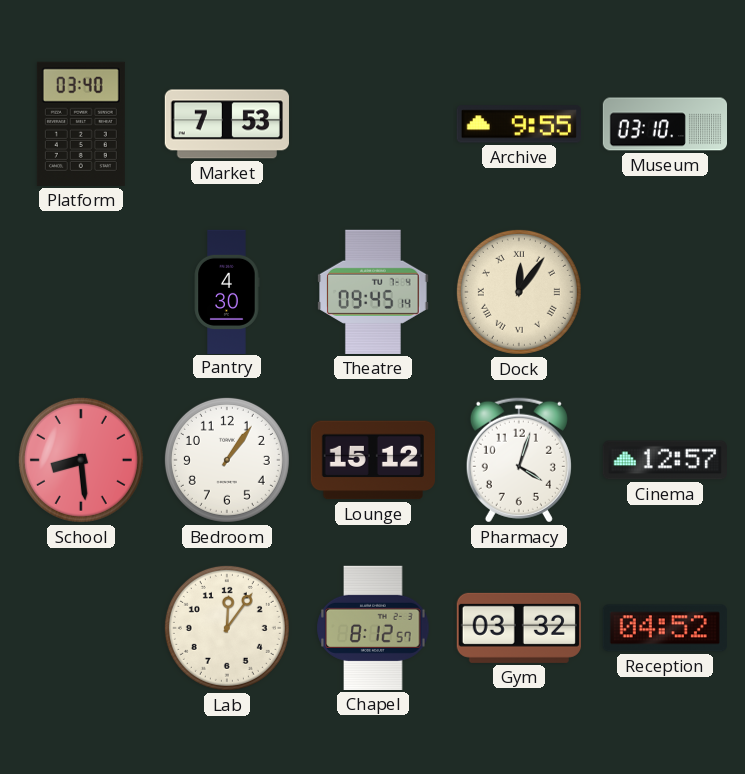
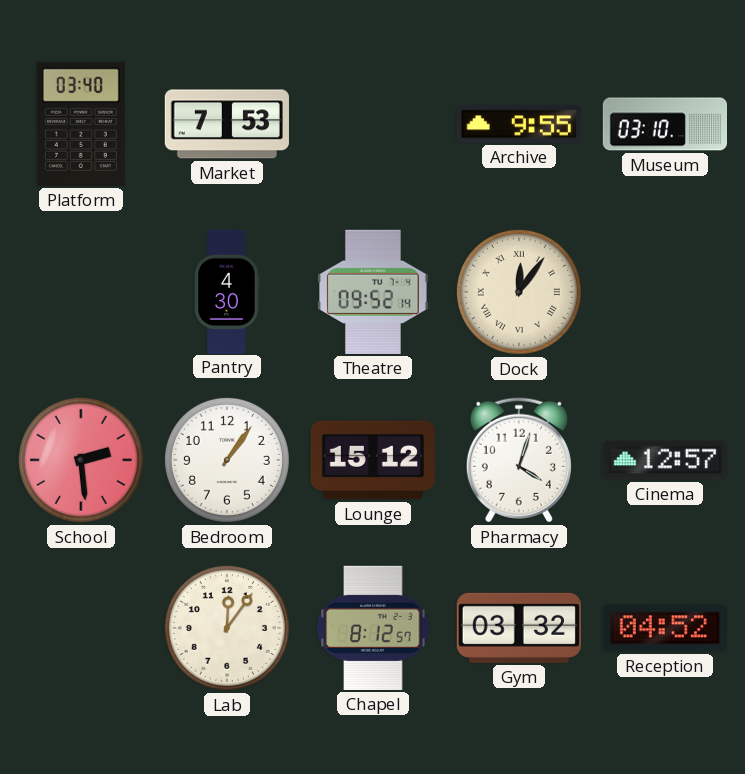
Theatre: 09:45 -> 09:52
School: 8:29 -> 2:29
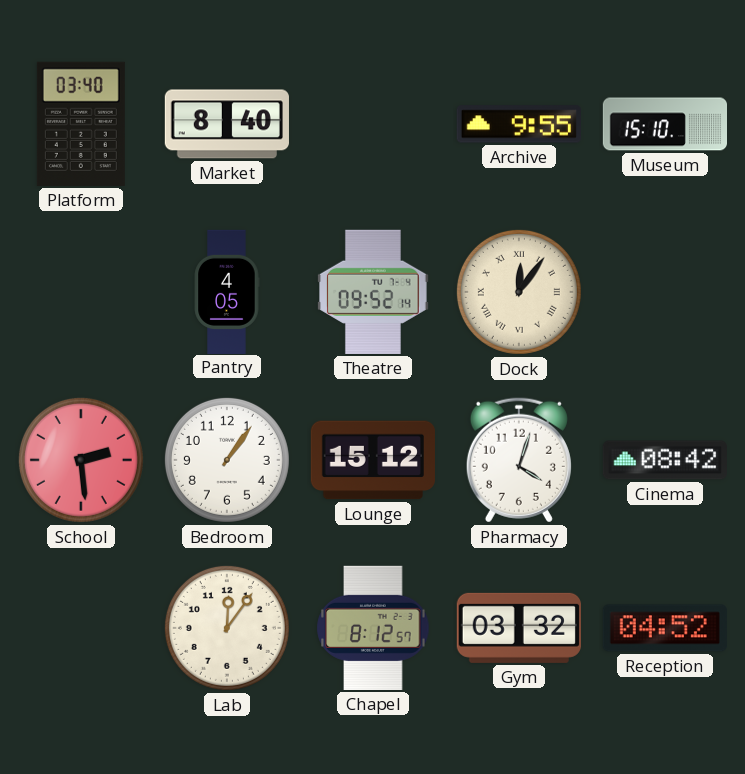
Market: 7:53 -> 8:40
Museum: 03:10 -> 15:10
Pantry: 4:30 -> 4:05
Cinema: 12:57 -> 08:42
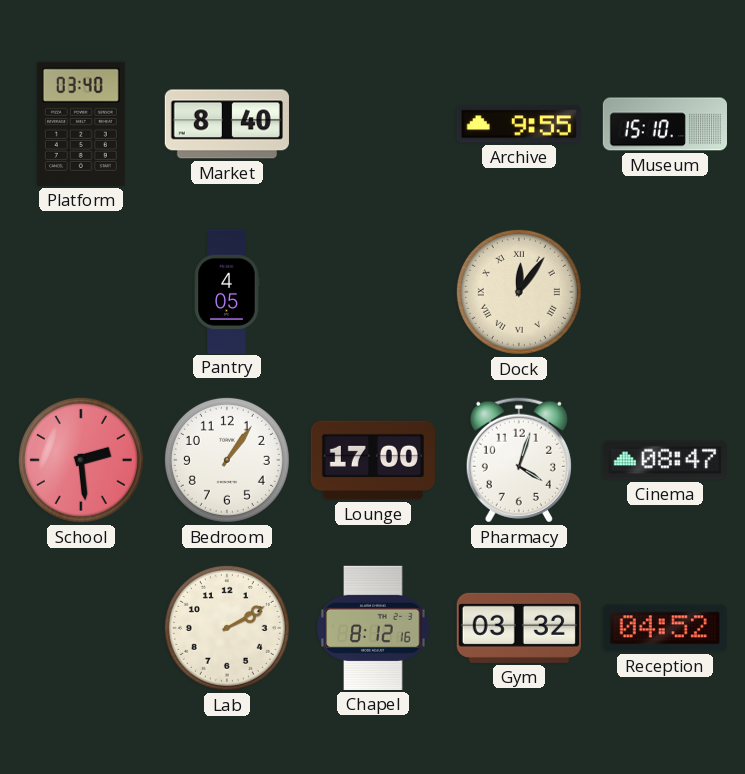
Theatre: 09:52 -> none
Lounge: 15:12 -> 17:00
Cinema: 08:42 -> 08:47
Lab: 12:06 -> 2:10
Chapel: 8:12:57 -> 8:12:16
